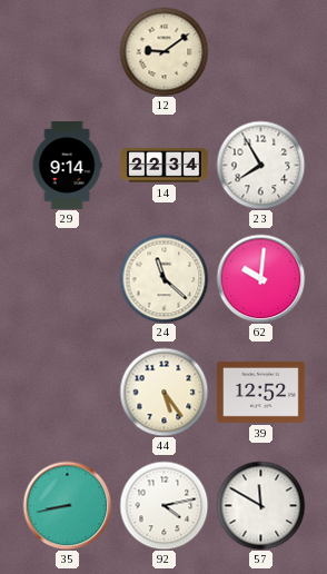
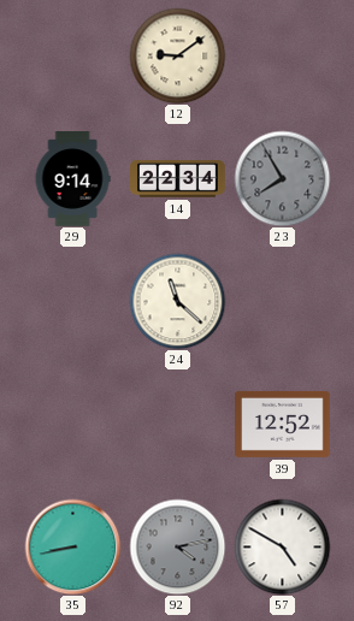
23 dial: white -> grey
62: 10:01 -> none
44: 5:24 -> none
92 dial: white -> grey
57: 11:50 -> 4:50
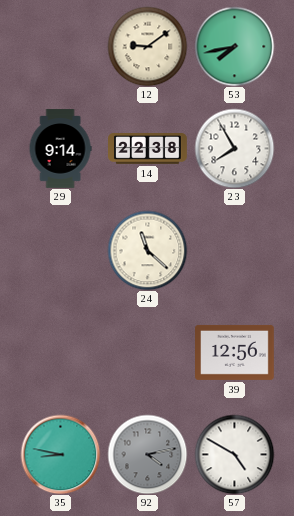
53: none -> 7:43
14: 22:34 -> 22:38
23 dial: grey -> white
39: 12:52 -> 12:56
35: 8:43 -> 8:47
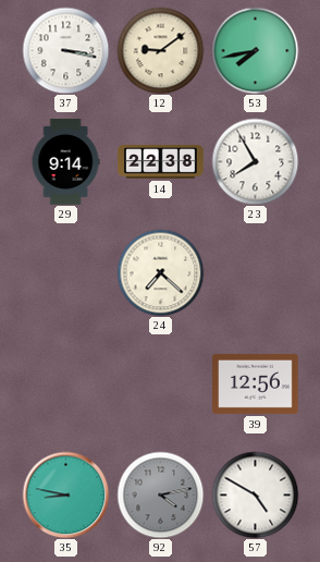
37: none -> 3:17
24: 11:22 -> 7:22
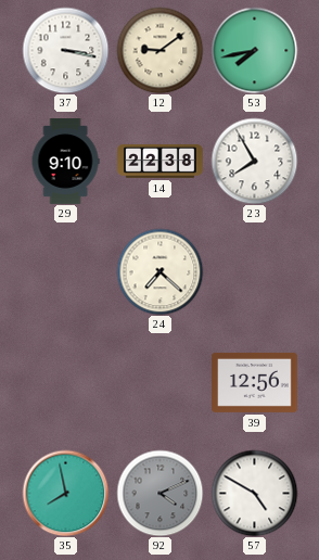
29: 9:14 -> 9:10
35: 8:47 -> 7:58
92: 4:13 -> 4:11
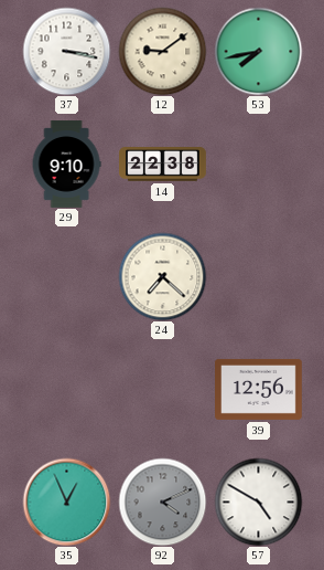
23: 7:55 -> none
35: 7:58 -> 12:56
